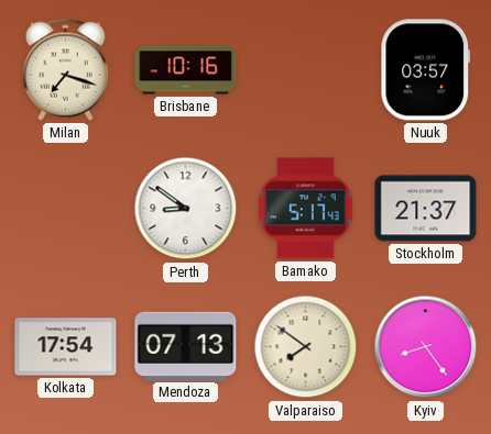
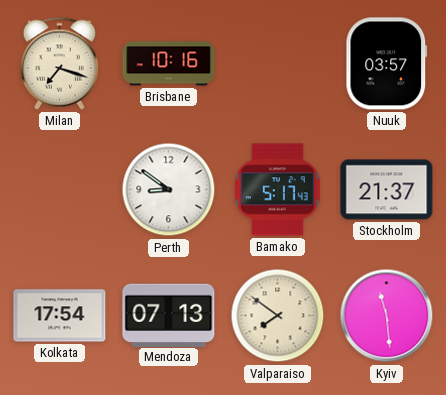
Kyiv: 8:24 -> 11:29
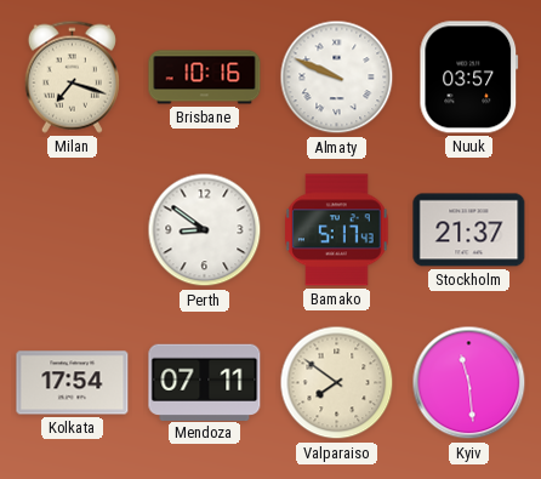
Almaty: none -> 9:49
Mendoza: 07:13 -> 07:11
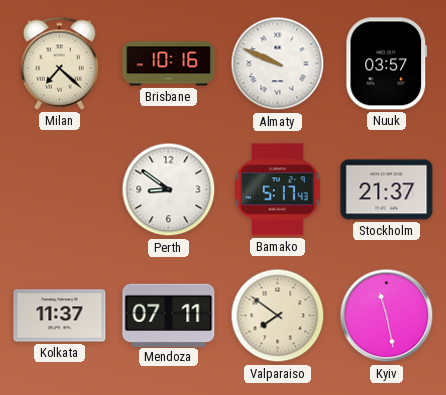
Milan: 7:18 -> 7:22
Kolkata: 17:54 -> 11:37
Kyiv: 11:29 -> 11:28
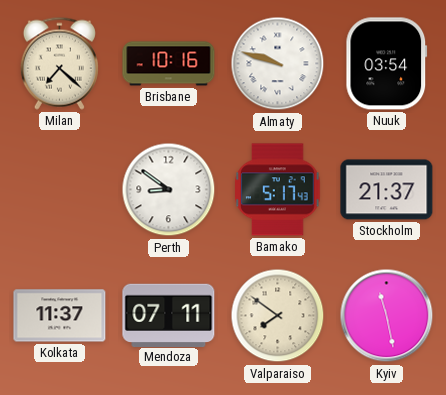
Almaty: 9:49 -> 9:48
Nuuk: 03:57 -> 03:54
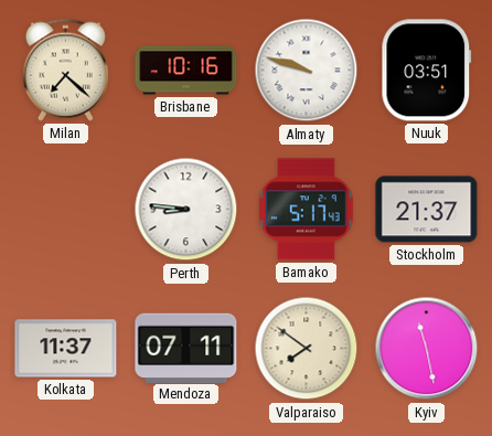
Nuuk: 03:54 -> 03:51
Perth: 8:51 -> 8:46
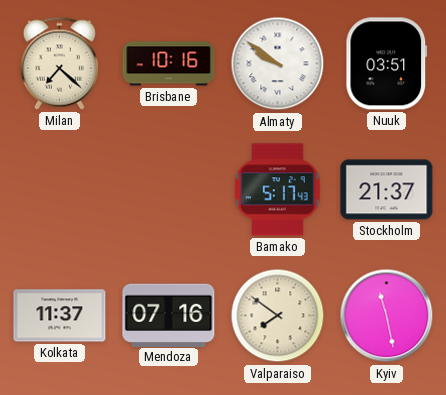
Almaty: 9:48 -> 9:51
Perth: 8:46 -> none
Mendoza: 07:11 -> 07:16
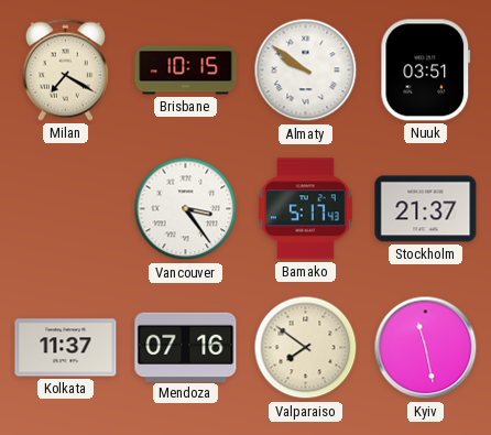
Milan: 7:22 -> 7:20
Brisbane: 10:16 -> 10:15
Vancouver: none -> 3:24
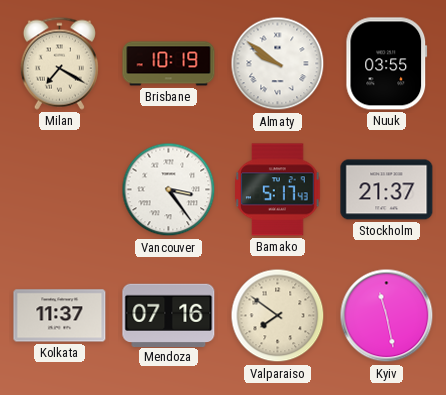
Brisbane: 10:15 -> 10:19
Nuuk: 03:51 -> 03:55
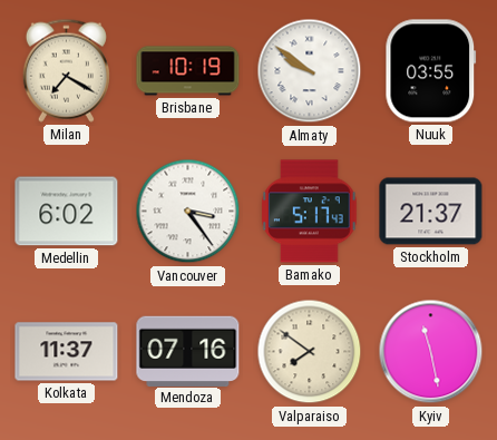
Medellin: none -> 6:02
